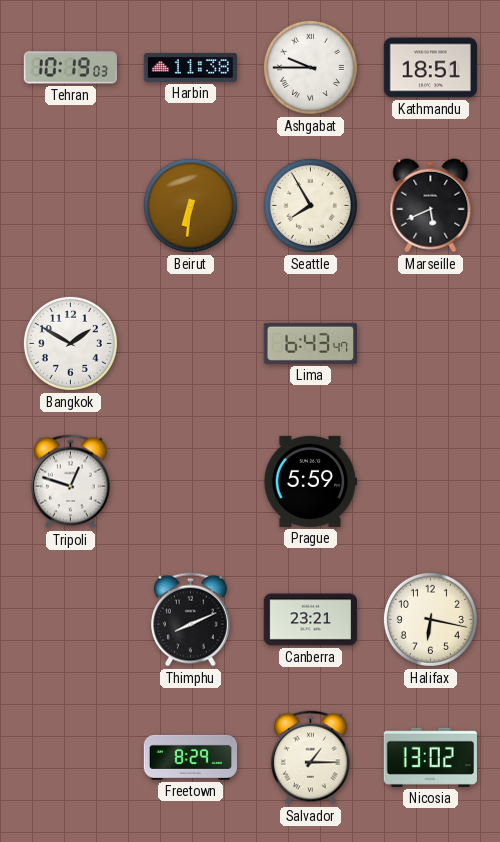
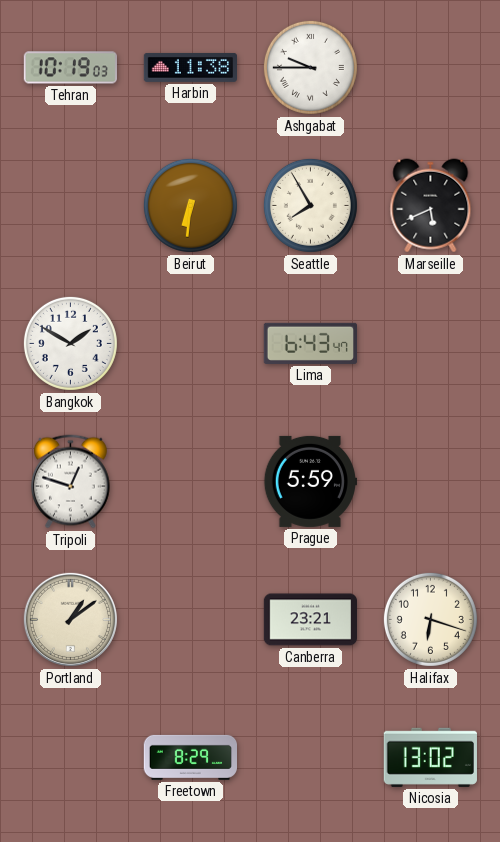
Kathmandu: 18:51 -> none
Portland: none -> 1:09
Thimphu: 8:11 -> none
Halifax: 6:17 -> 6:18
Salvador: 1:15 -> none
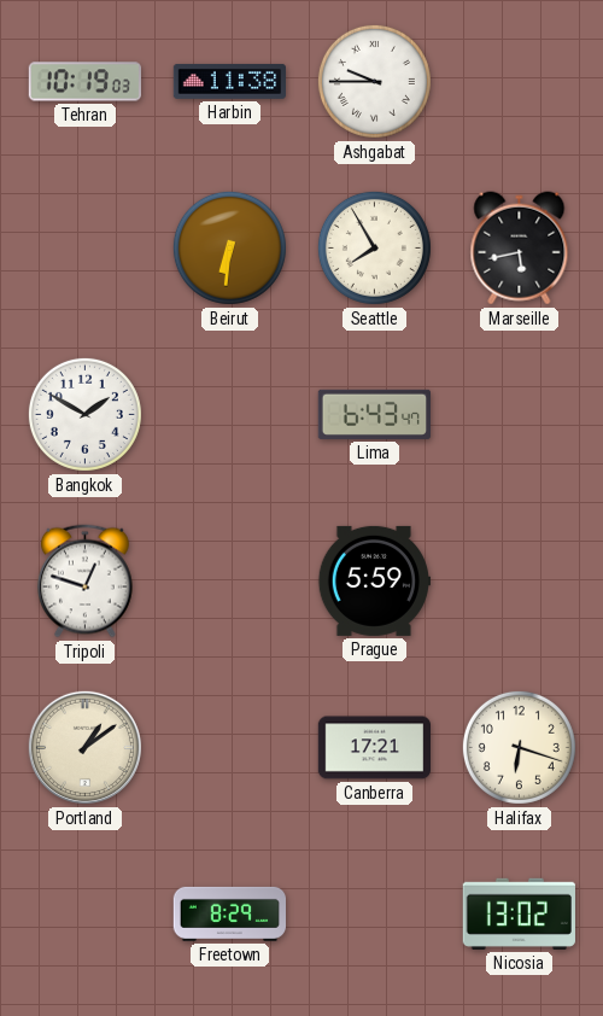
Marseille: 5:41 -> 5:43
Canberra: 23:21 -> 17:21
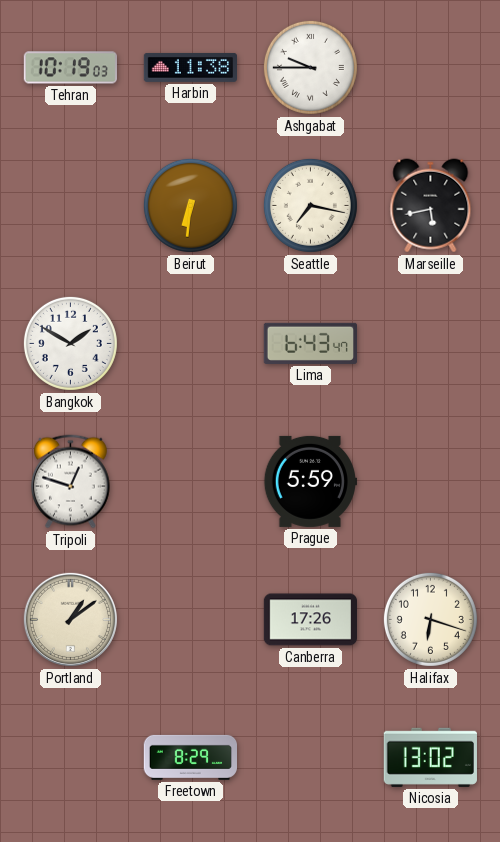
Seattle: 7:55 -> 7:17
Canberra: 17:21 -> 17:26
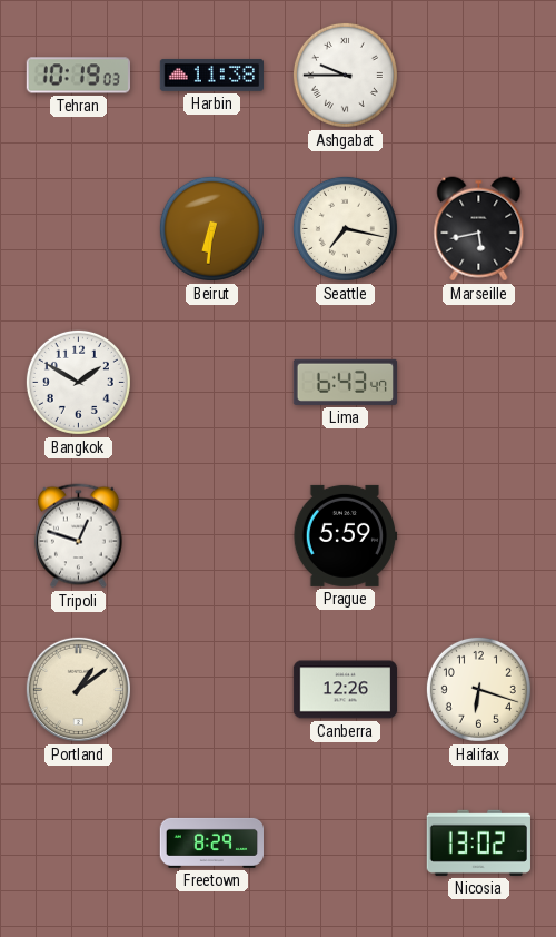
Canberra: 17:26 -> 12:26
